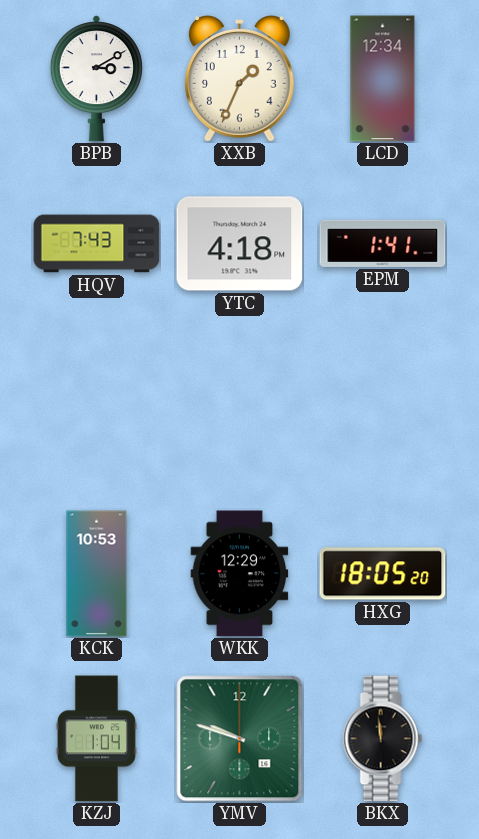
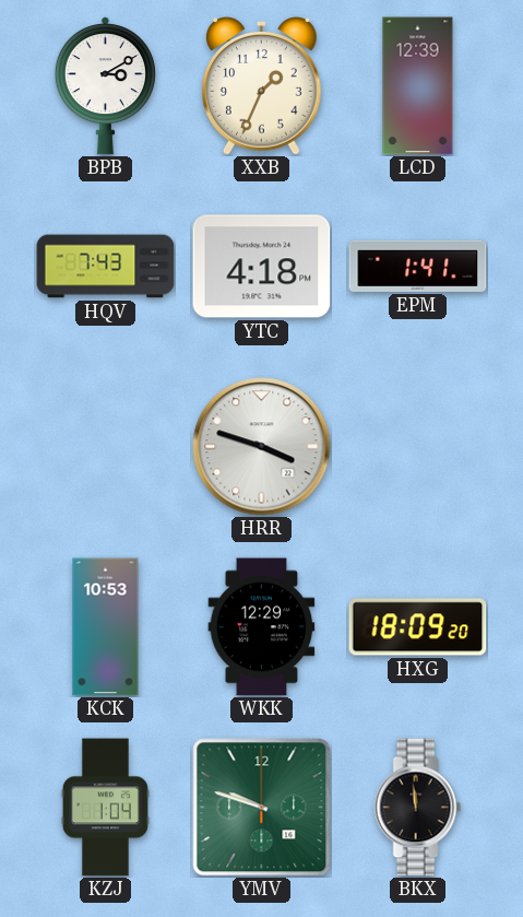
LCD: 12:34 -> 12:39
HRR: none -> 3:48
HXG: 18:05 -> 18:09
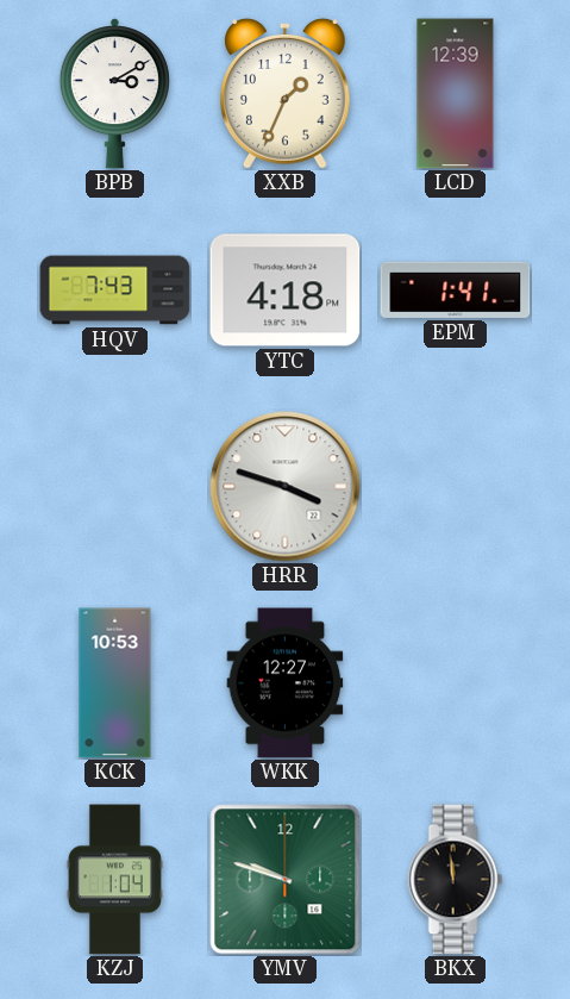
WKK: 12:29 -> 12:27
HXG: 18:09 -> none
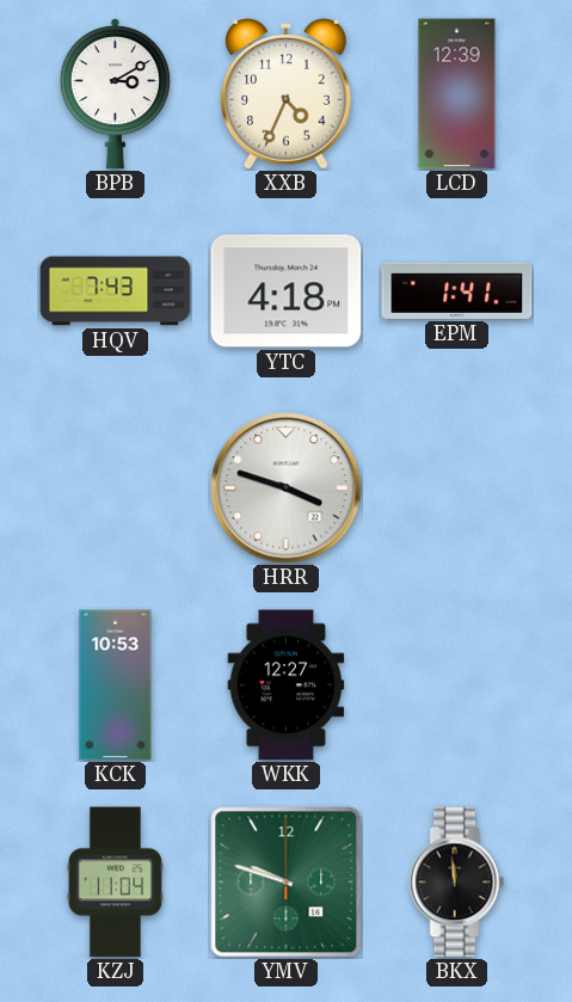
XXB: 1:34 -> 4:34
KZJ: 1:04 -> 11:04
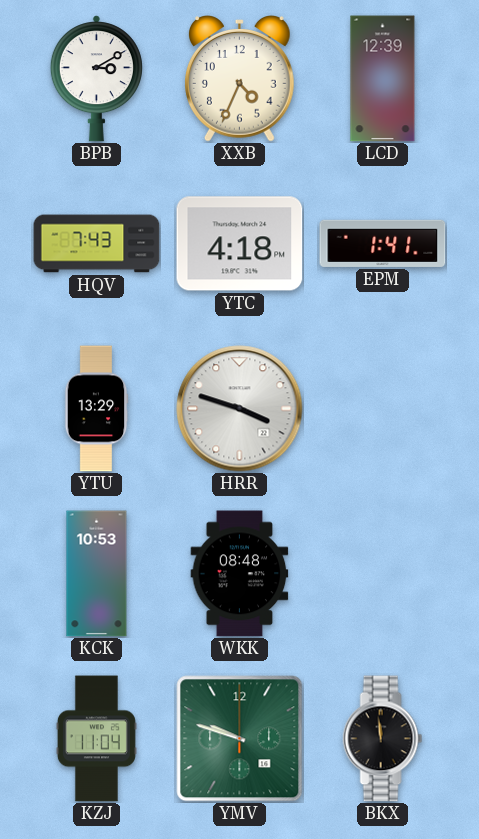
YTU: none -> 13:29
WKK: 12:27 -> 08:48
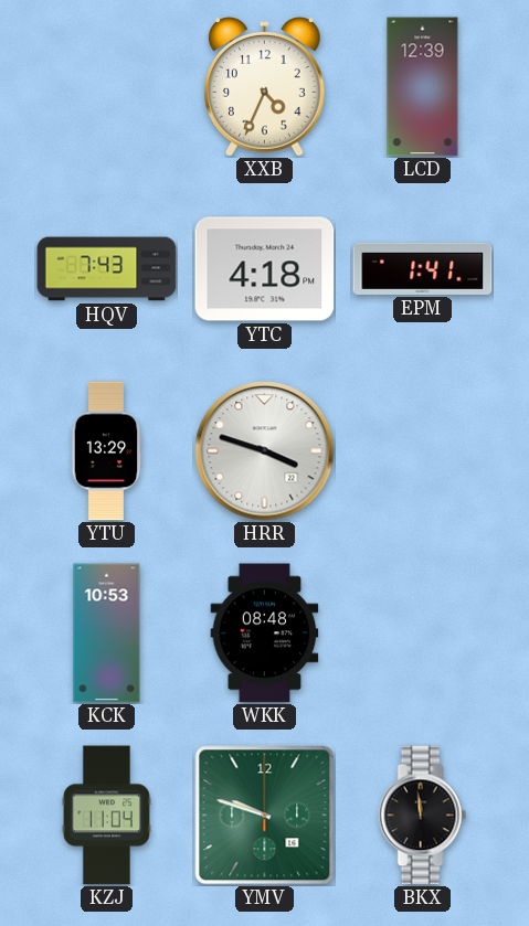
BPB: 3:10 -> none
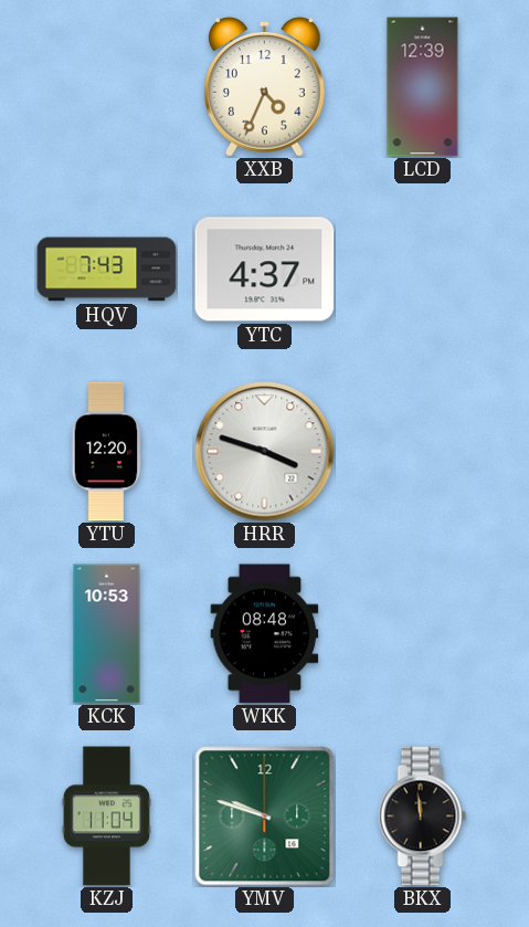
YTC: 4:18 -> 4:37
EPM: 1:41 -> none
YTU: 13:29 -> 12:20
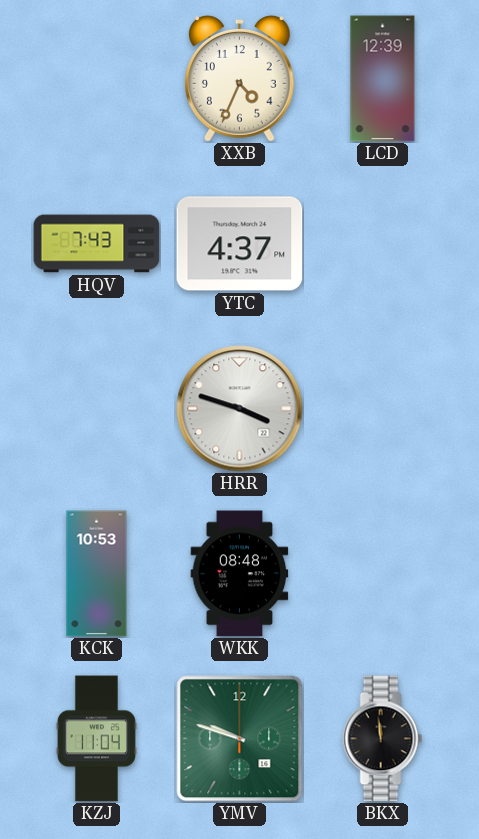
YTU: 12:20 -> none
